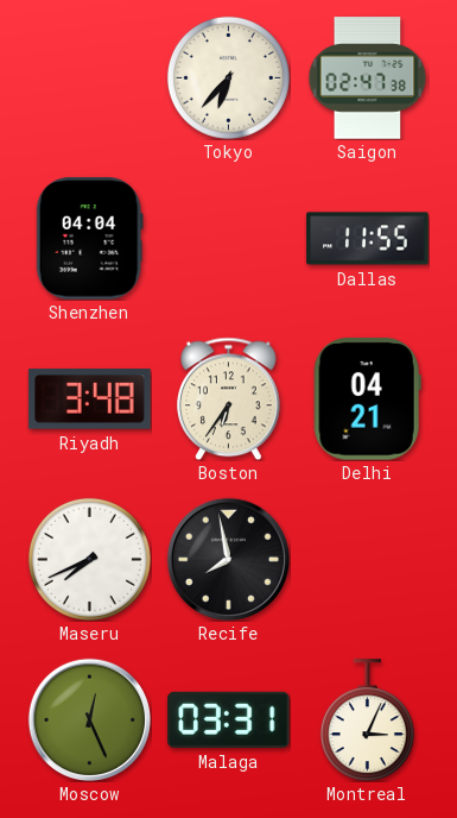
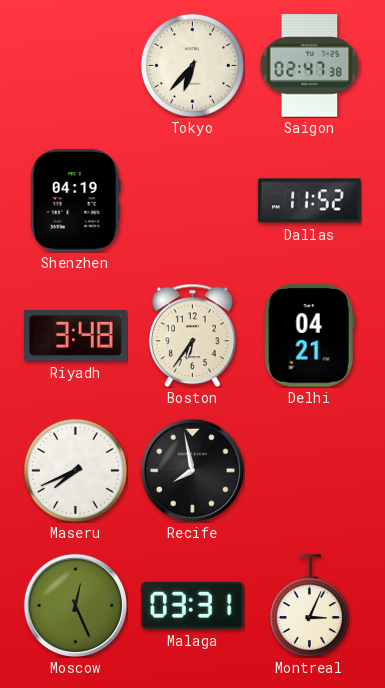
Shenzhen: 04:04 -> 04:19
Dallas: 11:55 -> 11:52
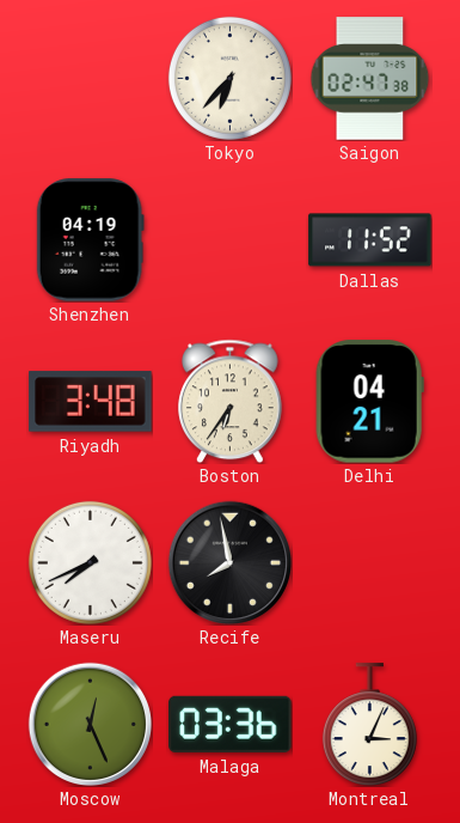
Malaga: 03:31 -> 03:36
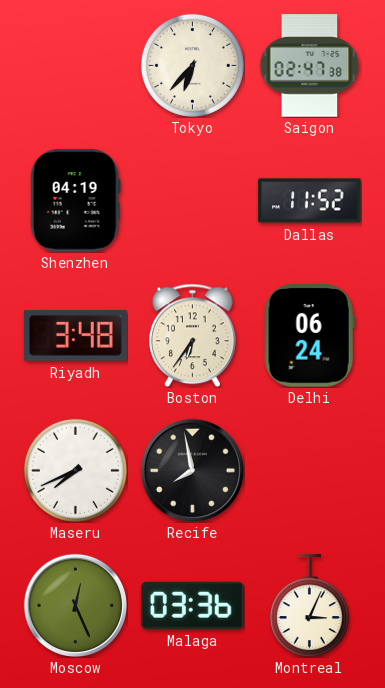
Delhi: 04:21 -> 06:24
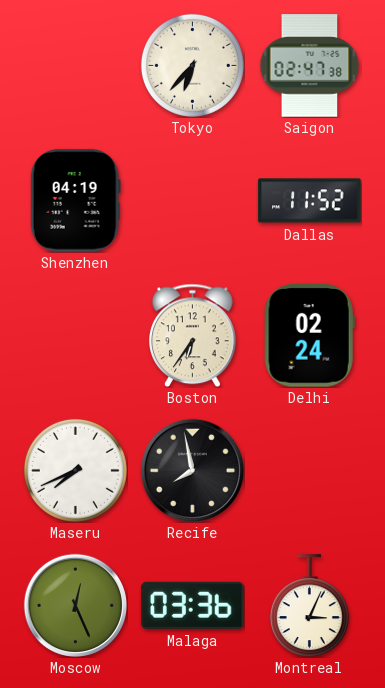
Riyadh: 3:48 -> none
Delhi: 06:24 -> 02:24
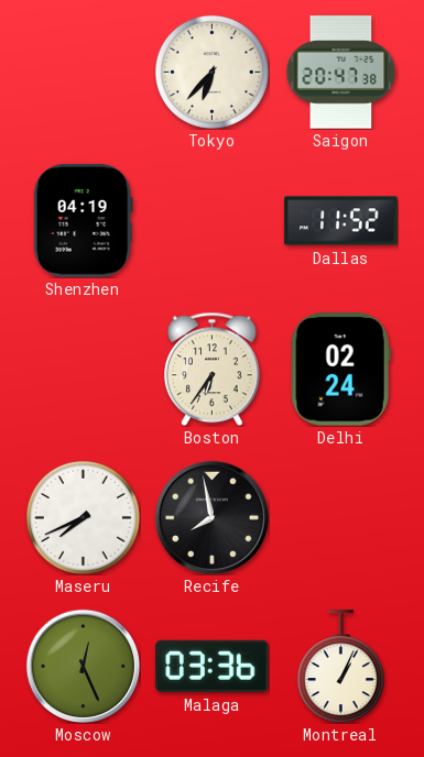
Saigon: 02:47 -> 20:47
Montreal: 3:04 -> 1:04
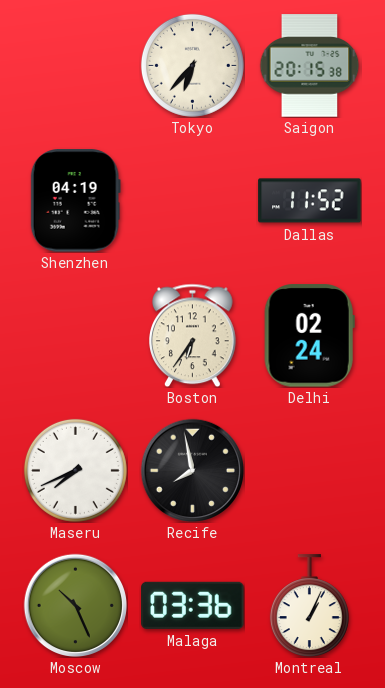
Saigon: 20:47 -> 20:15
Moscow: 12:26 -> 10:26
